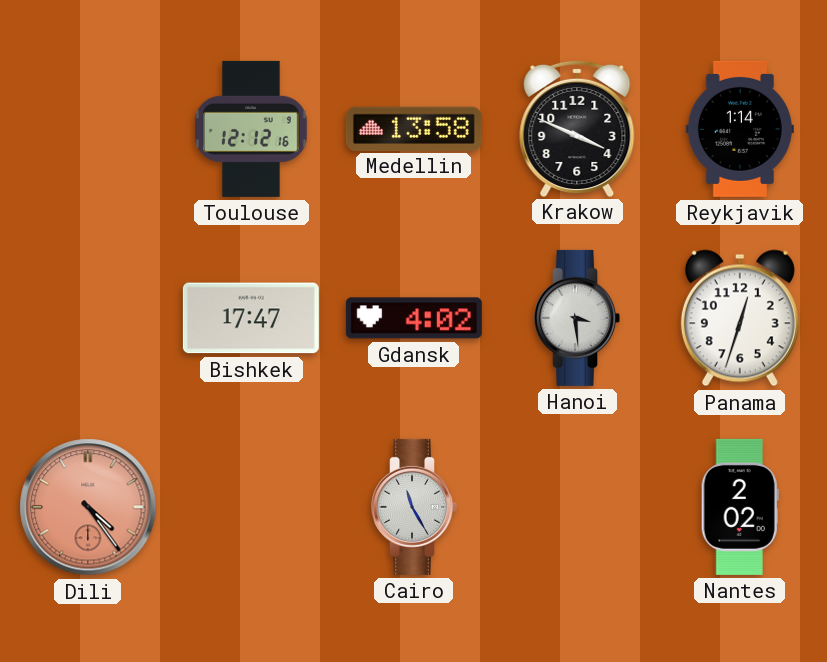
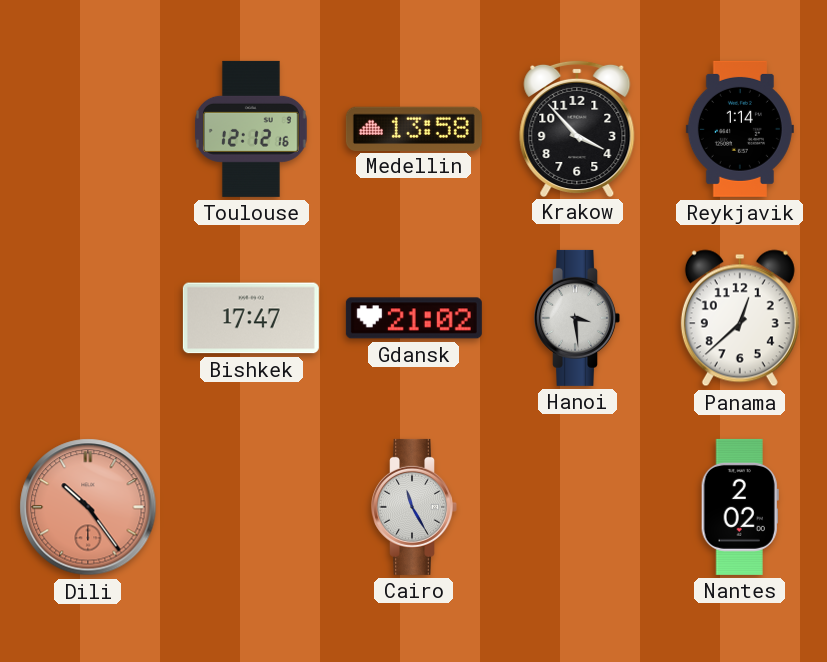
Krakow: 3:49 -> 3:53
Gdansk: 4:02 -> 21:02
Panama: 12:33 -> 12:38
Dili: 4:24 -> 10:24
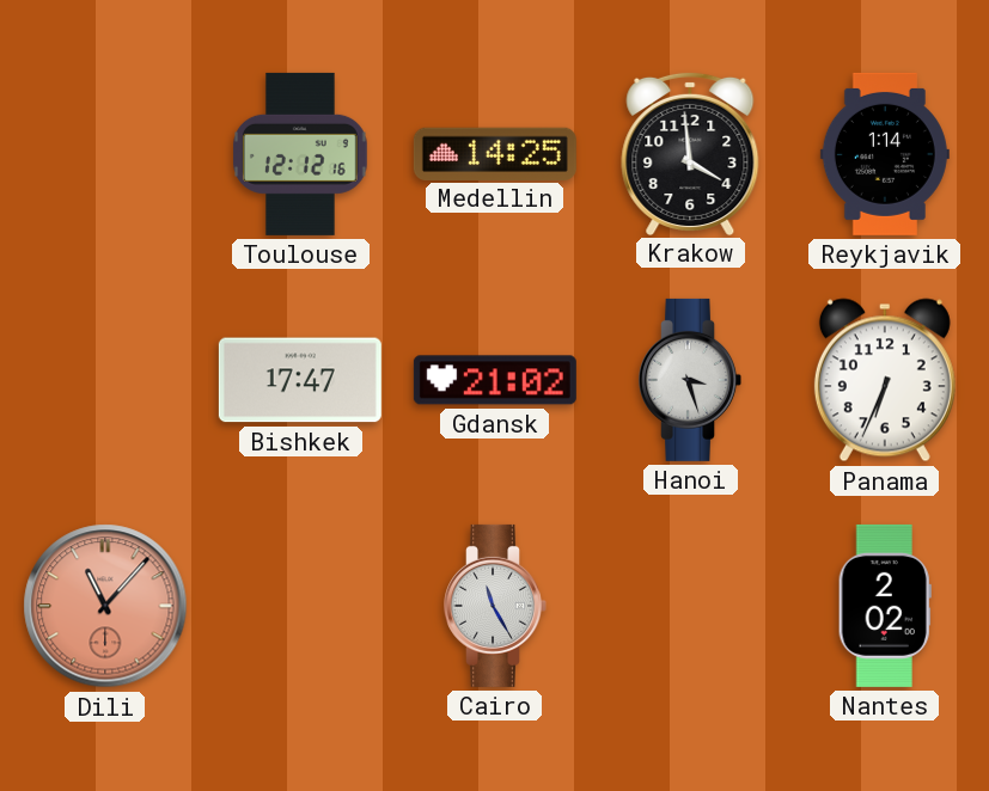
Medellin: 13:58 -> 14:25
Krakow: 3:53 -> 3:59
Hanoi: 3:29 -> 3:27
Panama: 12:38 -> 6:34
Dili: 10:24 -> 11:07
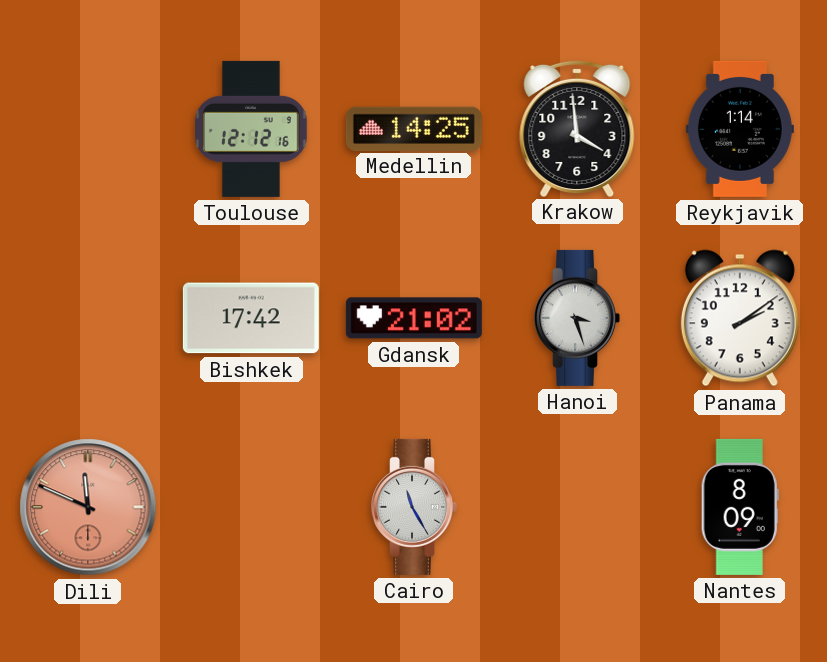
Bishkek: 17:47 -> 17:42
Panama: 6:34 -> 2:09
Dili: 11:07 -> 11:49
Nantes: 2:02 -> 8:09
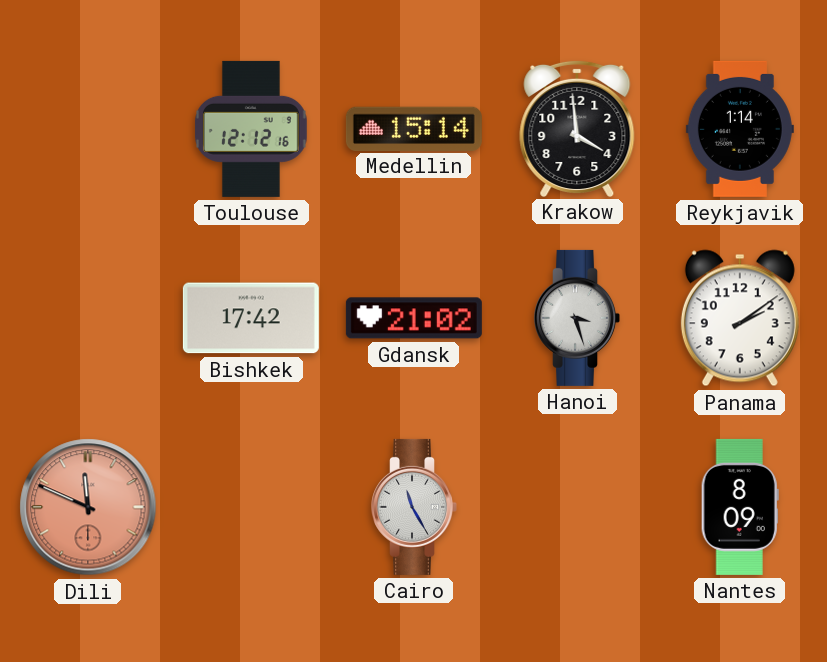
Medellin: 14:25 -> 15:14
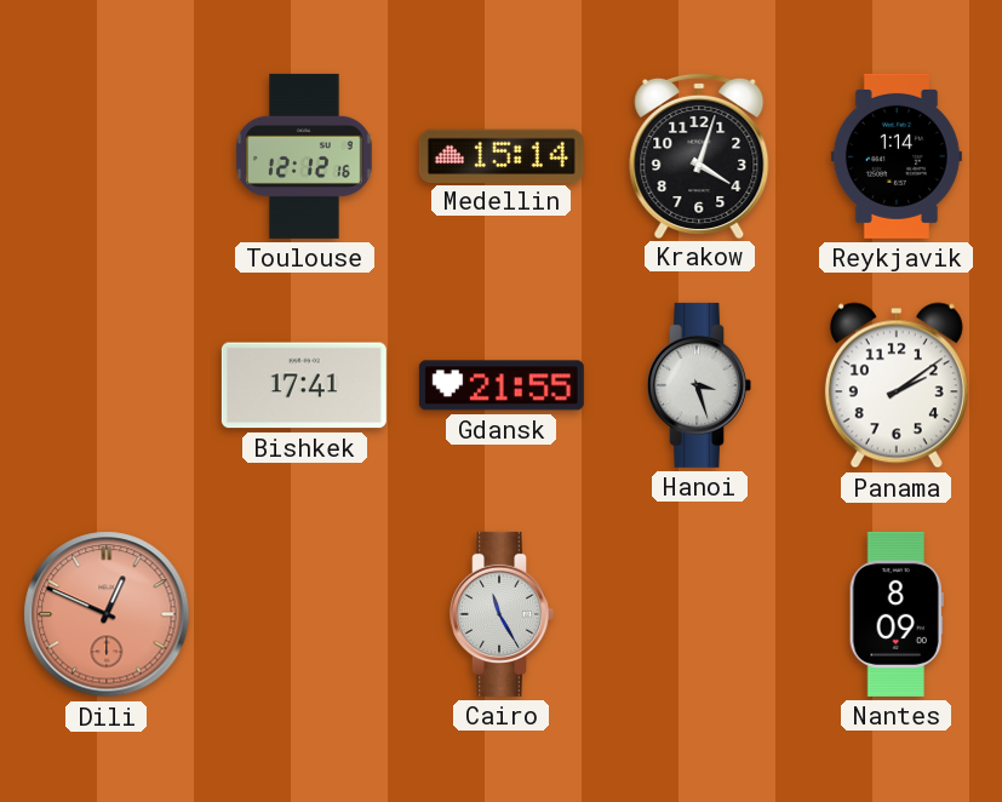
Krakow: 3:59 -> 4:03
Bishkek: 17:42 -> 17:41
Gdansk: 21:02 -> 21:55
Dili: 11:49 -> 12:49
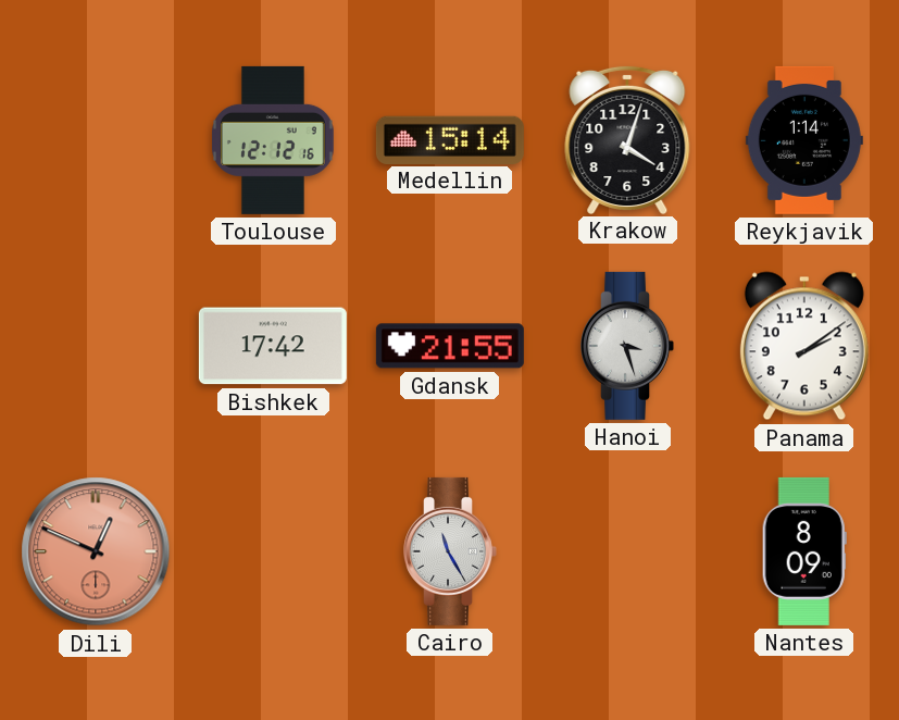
Bishkek: 17:41 -> 17:42
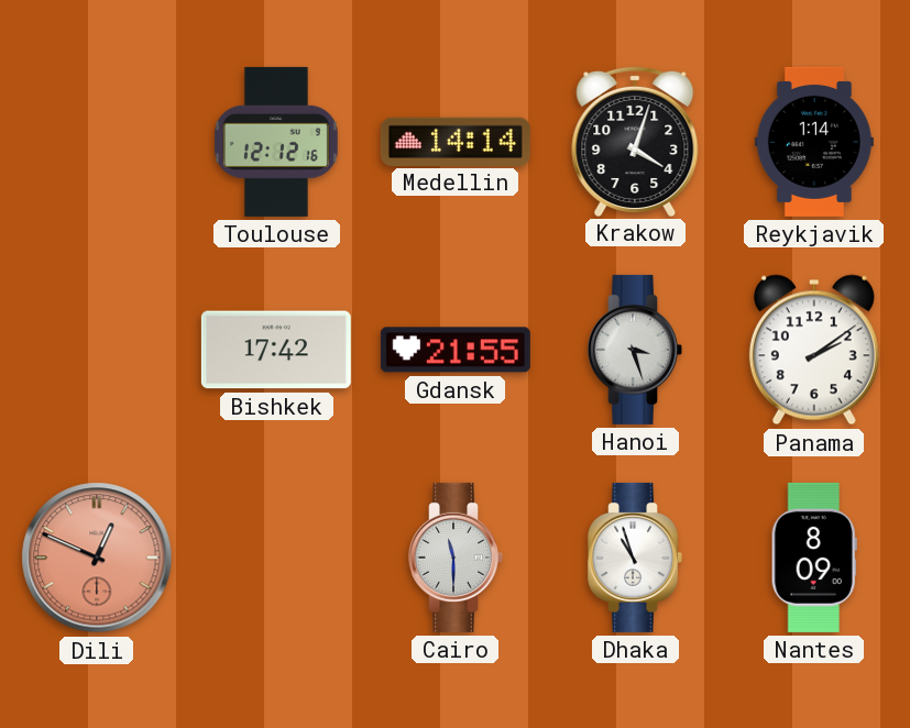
Medellin: 15:14 -> 14:14
Cairo: 11:25 -> 11:30
Dhaka: none -> 10:57
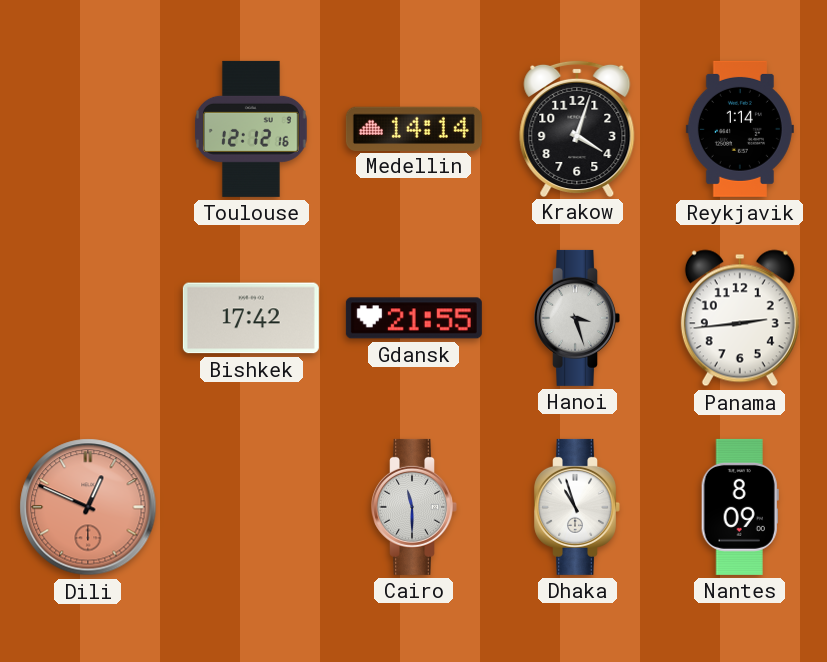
Panama: 2:09 -> 2:44
